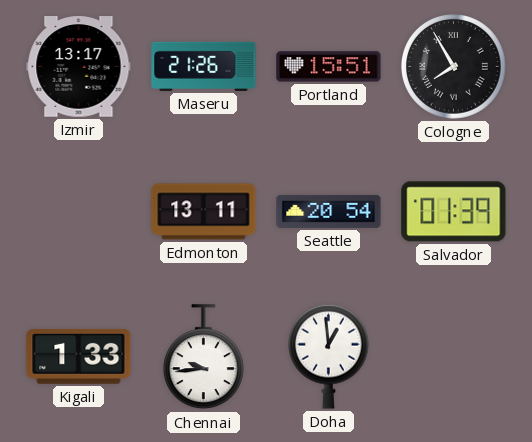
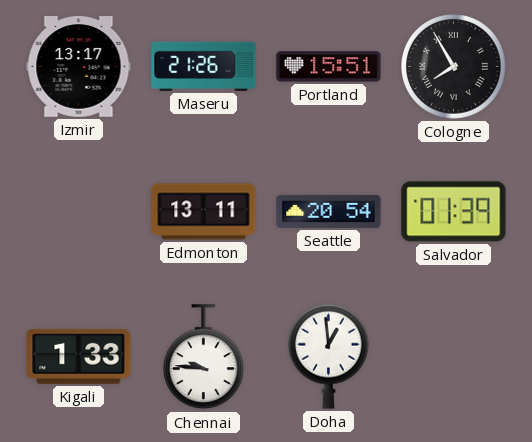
Chennai: 9:44 -> 9:46
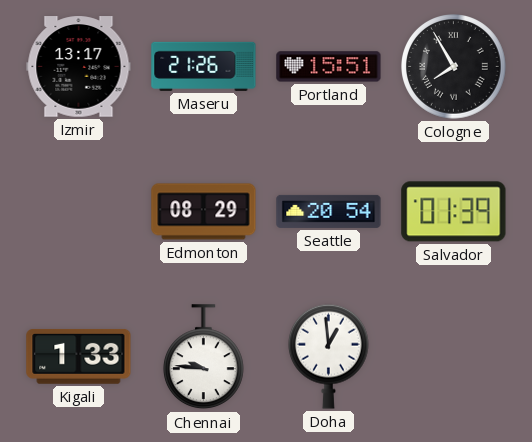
Edmonton: 13:11 -> 08:29
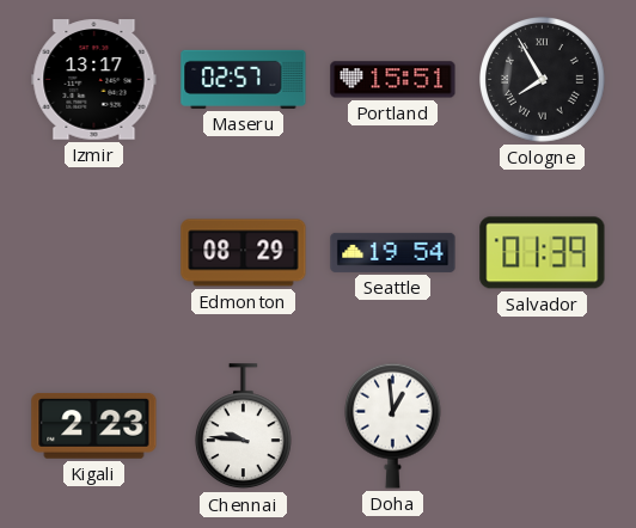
Maseru: 21:26 -> 02:57
Seattle: 20:54 -> 19:54
Kigali: 1:33 -> 2:23
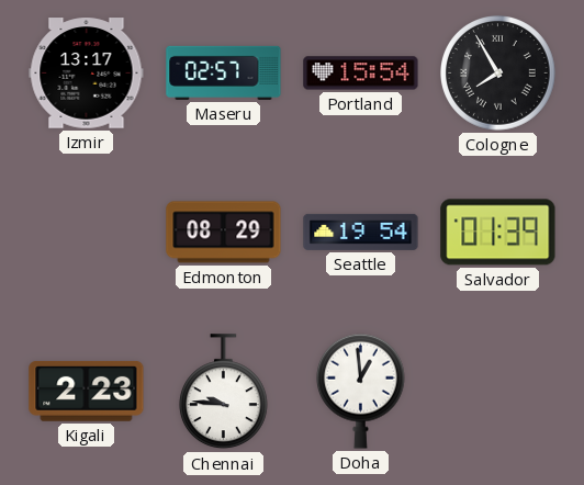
Portland: 15:51 -> 15:54
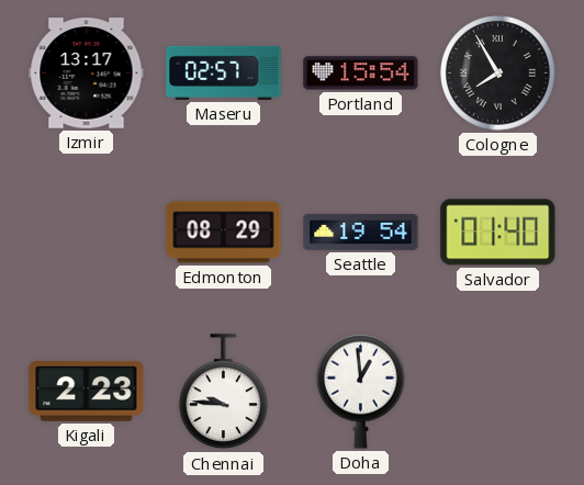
Salvador: 01:39 -> 01:40
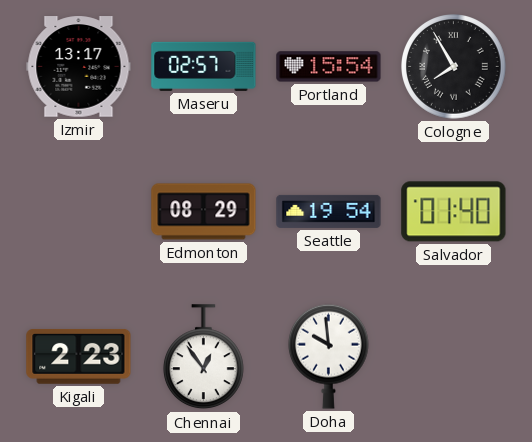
Chennai: 9:46 -> 12:54
Doha: 12:59 -> 9:59
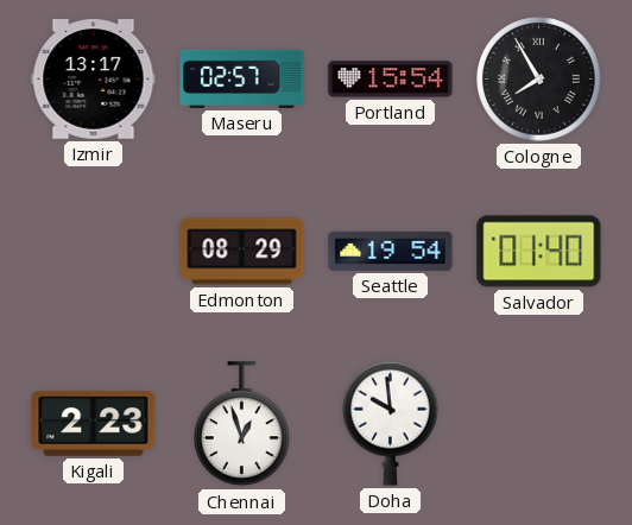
Chennai: 12:54 -> 12:57
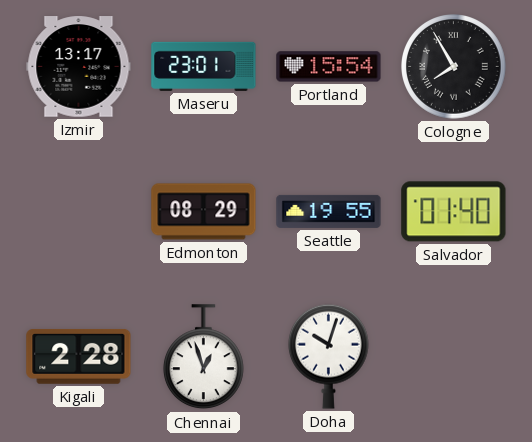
Maseru: 02:57 -> 23:01
Seattle: 19:54 -> 19:55
Kigali: 2:23 -> 2:28
Doha: 9:59 -> 10:03
